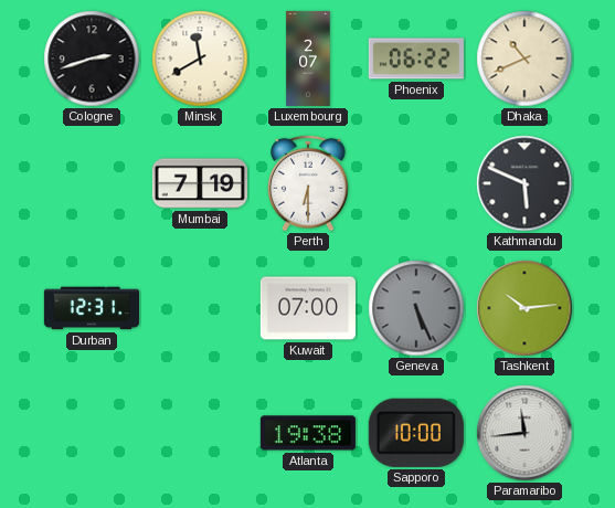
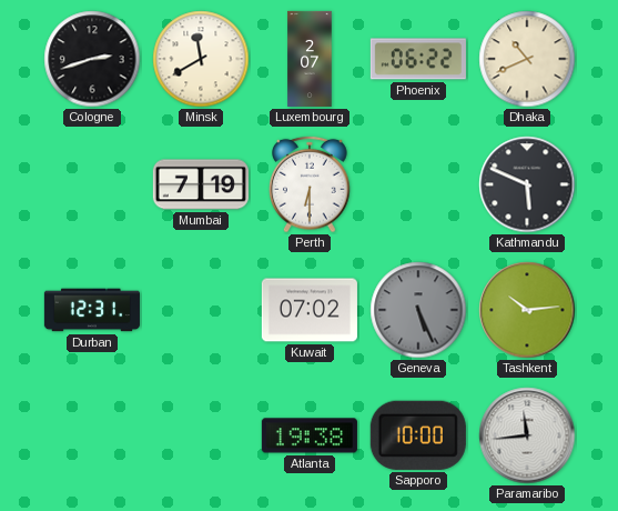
Kuwait: 07:00 -> 07:02
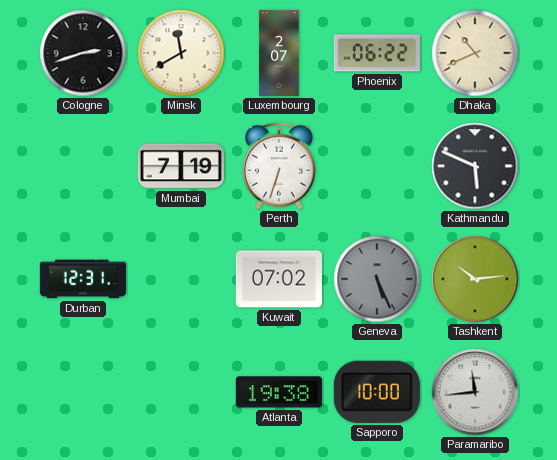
Perth: 6:30 -> 6:33
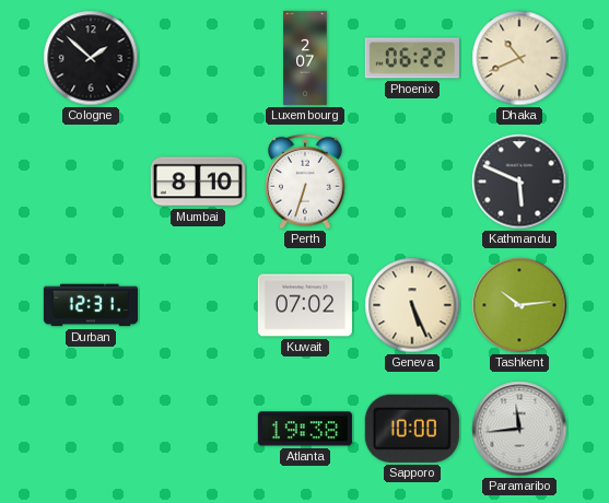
Cologne: 2:42 -> 1:52
Minsk: 11:40 -> none
Mumbai: 7:19 -> 8:10
Geneva dial: grey -> cream
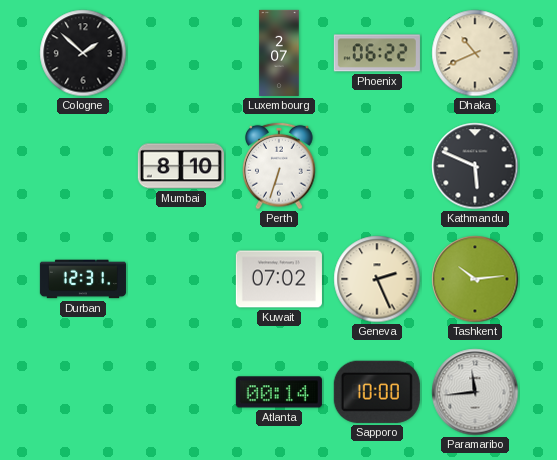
Geneva: 5:26 -> 2:26
Atlanta: 19:38 -> 00:14
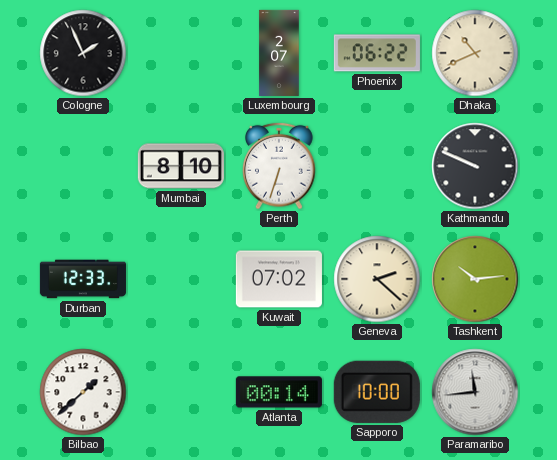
Cologne: 1:52 -> 1:56
Kathmandu: 5:49 -> 9:49
Durban: 12:31 -> 12:33
Geneva: 2:26 -> 2:22
Bilbao: none -> 1:38
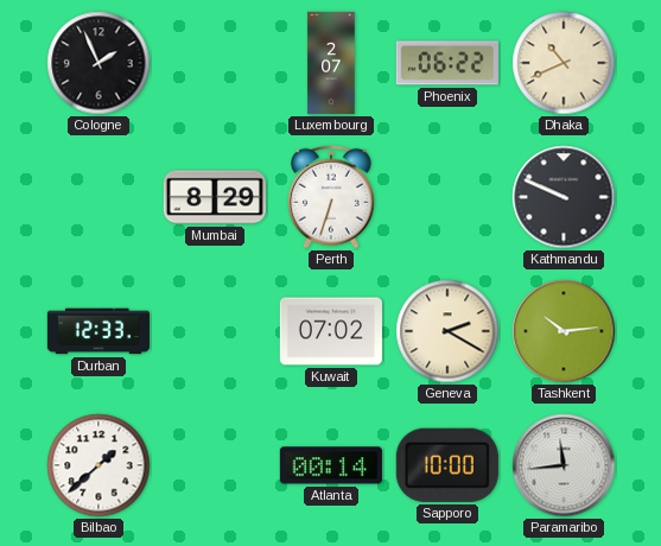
Mumbai: 8:10 -> 8:29
Geneva: 2:22 -> 2:20
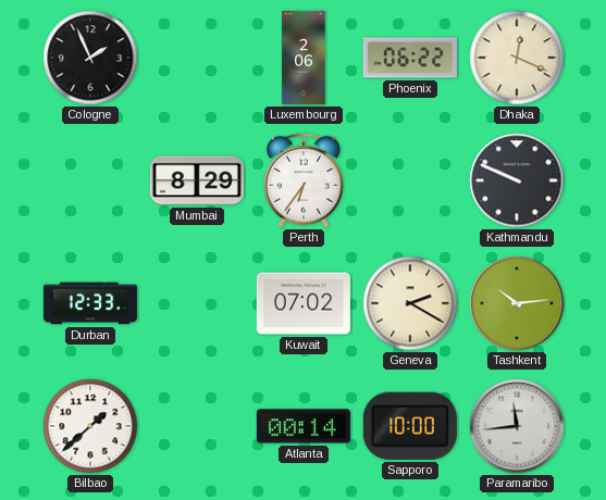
Luxembourg: 2:07 -> 2:06
Dhaka: 10:41 -> 12:19
Perth: 6:33 -> 6:36
